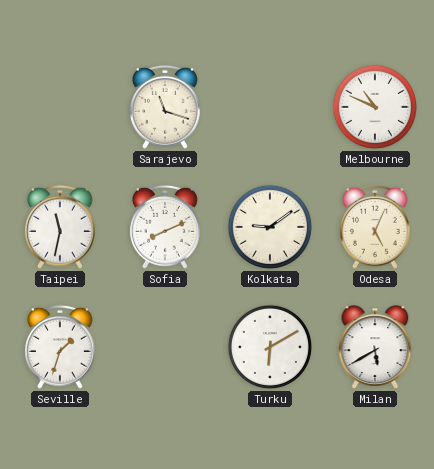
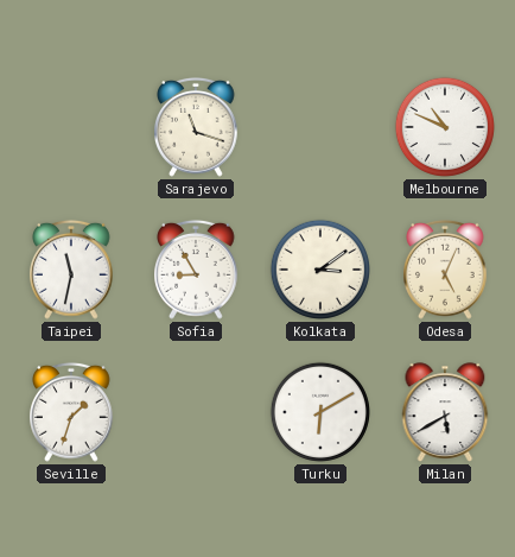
Sofia: 8:11 -> 8:55
Kolkata: 9:09 -> 3:09
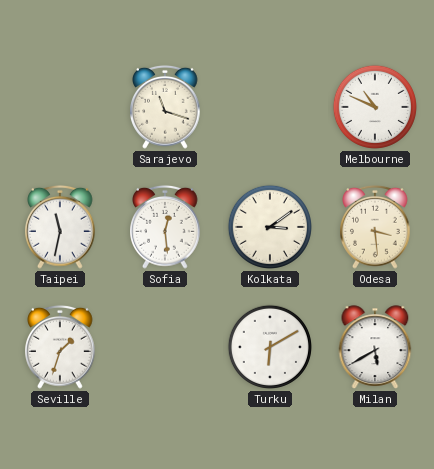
Sofia: 8:55 -> 12:29
Odesa: 5:04 -> 3:29
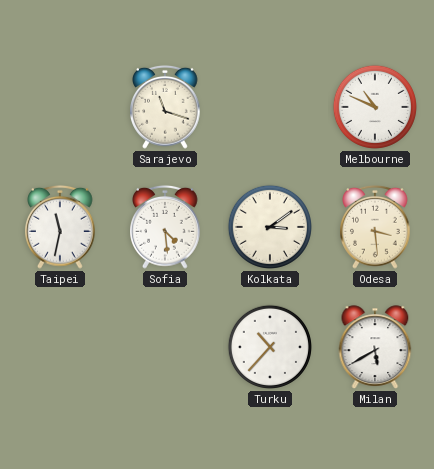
Sofia: 12:29 -> 4:29
Seville: 1:33 -> none
Turku: 6:10 -> 10:37
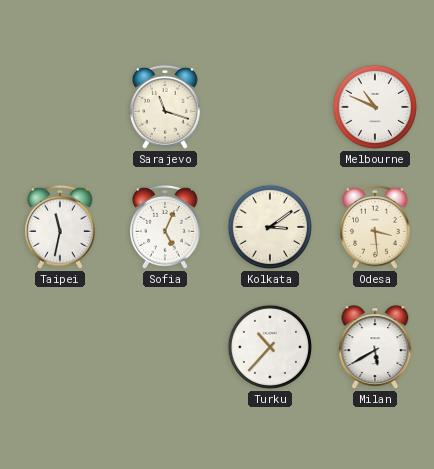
Sofia: 4:29 -> 5:04
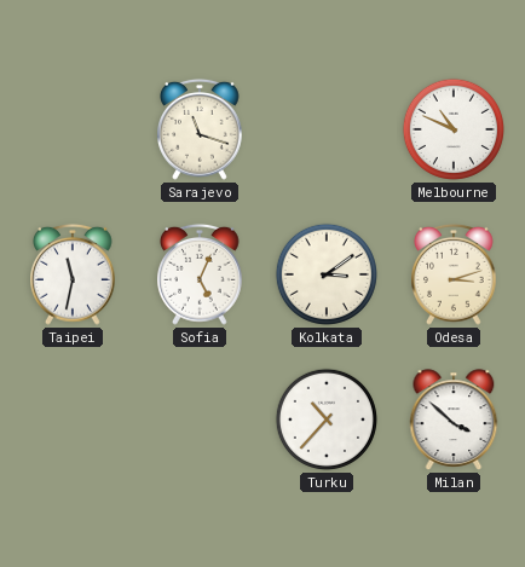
Odesa: 3:29 -> 3:12
Milan: 5:40 -> 3:52
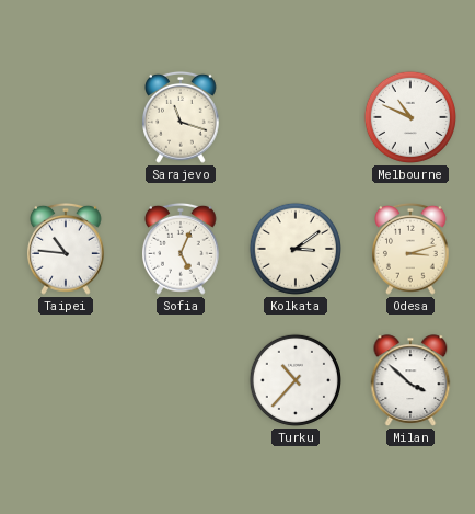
Taipei: 11:32 -> 10:46
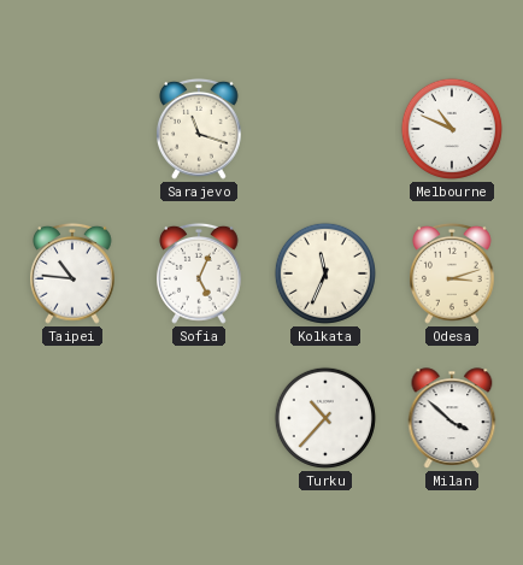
Kolkata: 3:09 -> 11:34
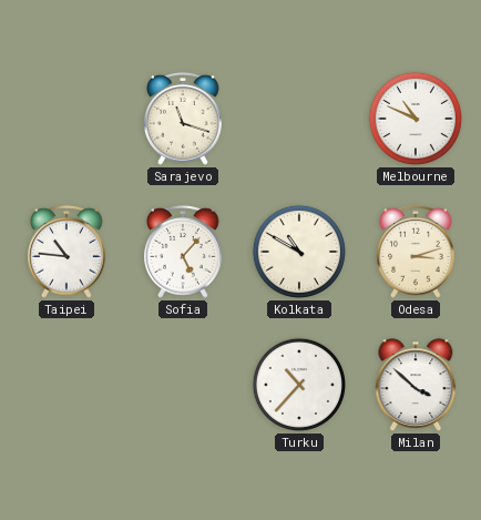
Sofia: 5:04 -> 5:07
Kolkata: 11:34 -> 10:50
